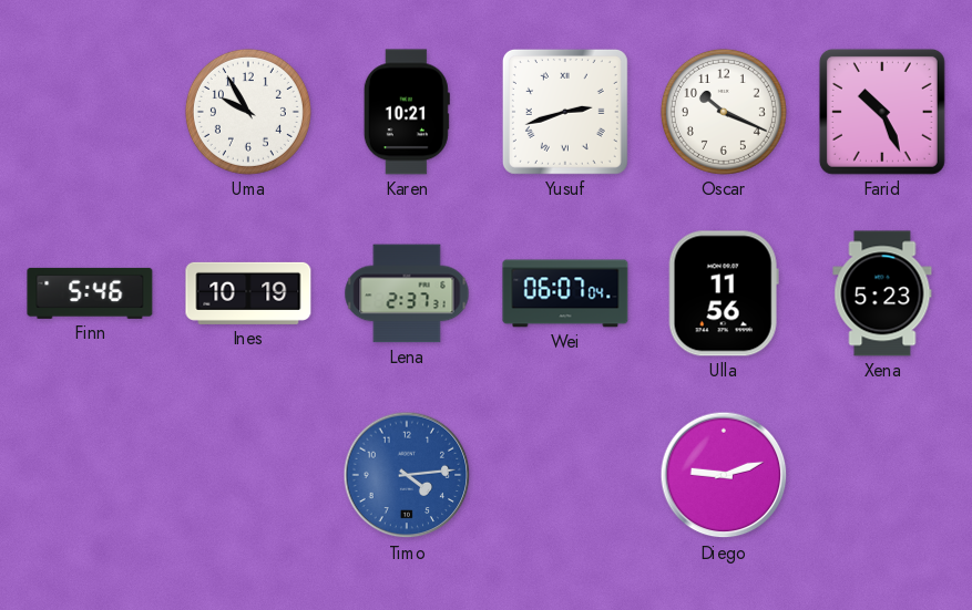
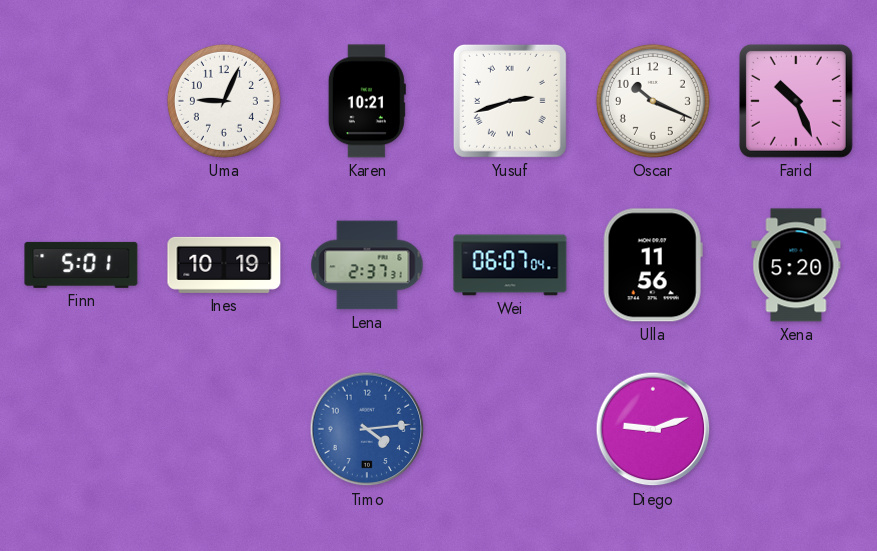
Uma: 9:55 -> 9:04
Finn: 5:46 -> 5:01
Xena: 5:23 -> 5:20
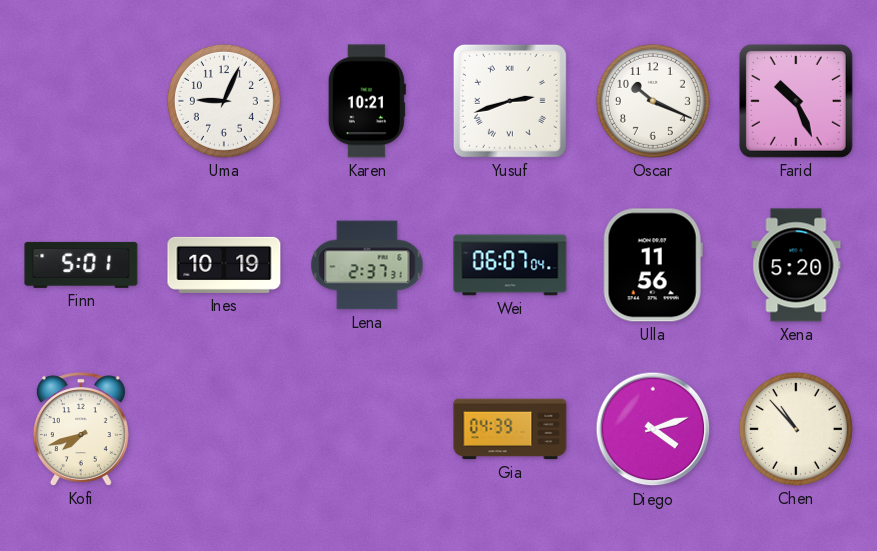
Kofi: none -> 7:42
Timo: 4:14 -> none
Gia: none -> 04:39
Diego: 9:12 -> 4:12
Chen: none -> 10:53
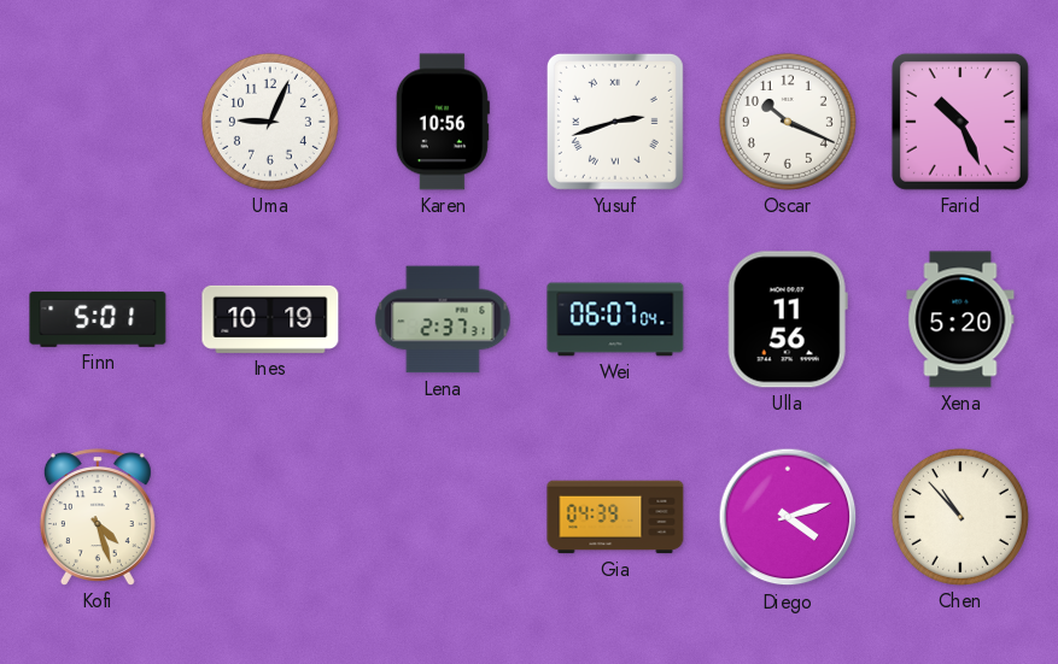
Karen: 10:21 -> 10:56
Kofi: 7:42 -> 4:27
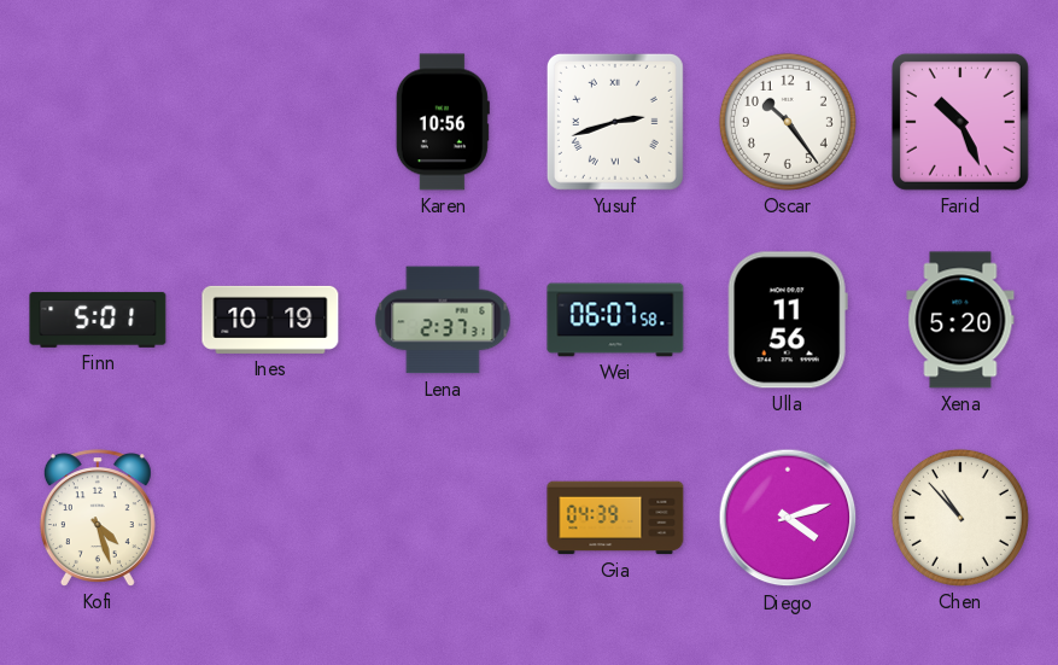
Uma: 9:04 -> none
Oscar: 10:19 -> 10:24
Wei: 06:07:04 -> 06:07:58
